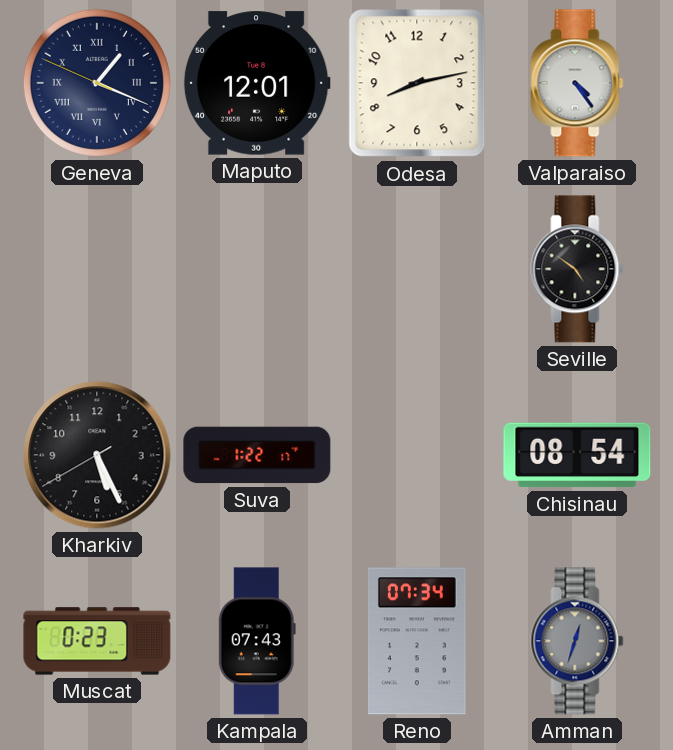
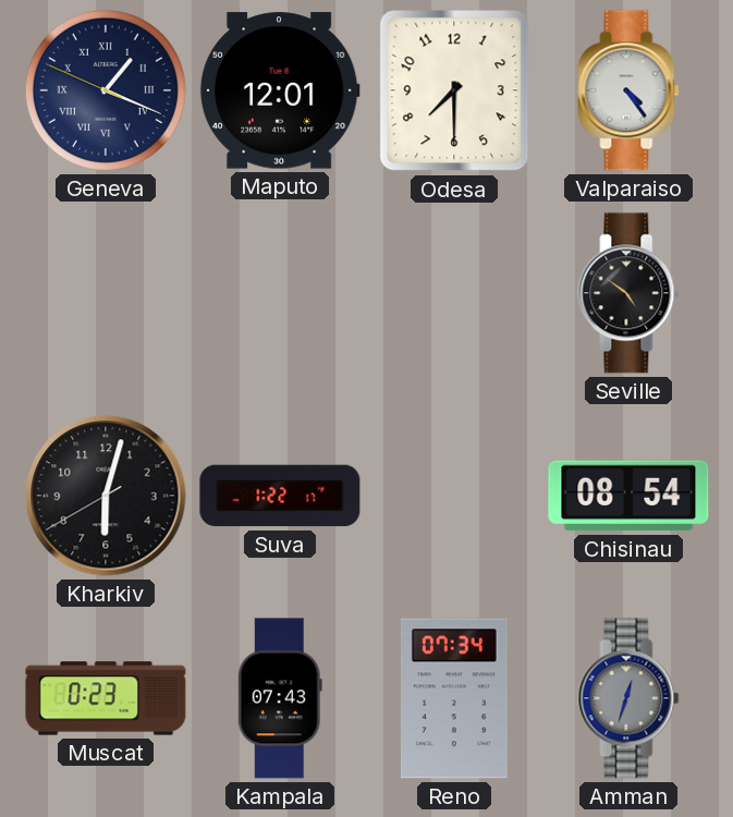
Odesa: 8:13 -> 7:30
Kharkiv: 5:25 -> 6:02
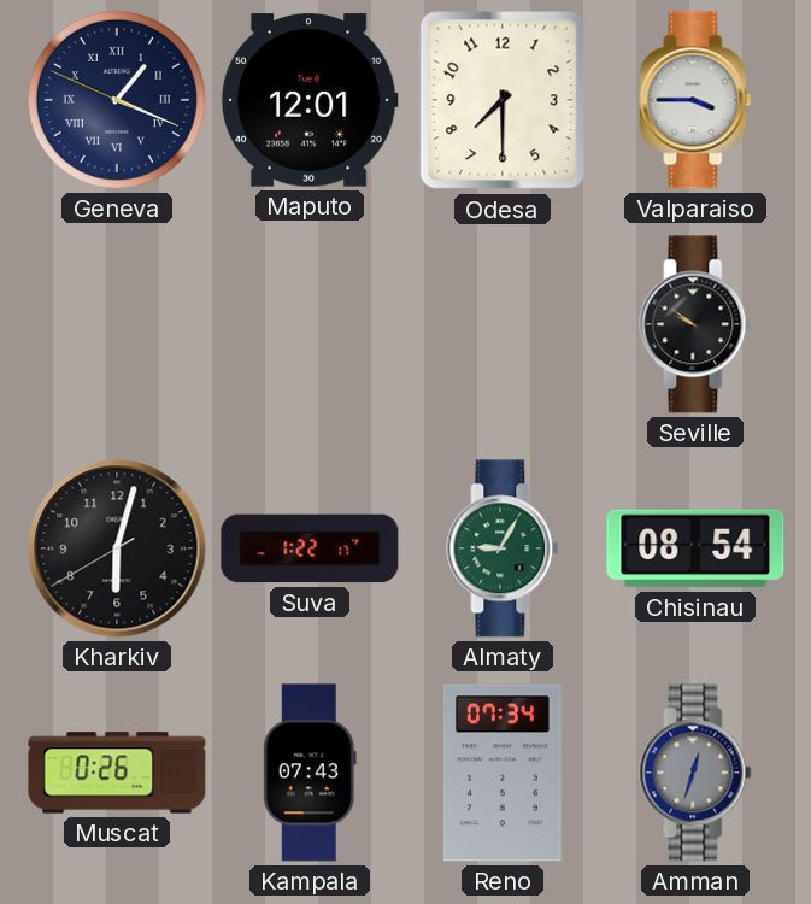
Valparaiso: 4:24 -> 3:45
Seville: 4:51 -> 9:51
Almaty: none -> 9:05
Muscat: 0:23 -> 0:26
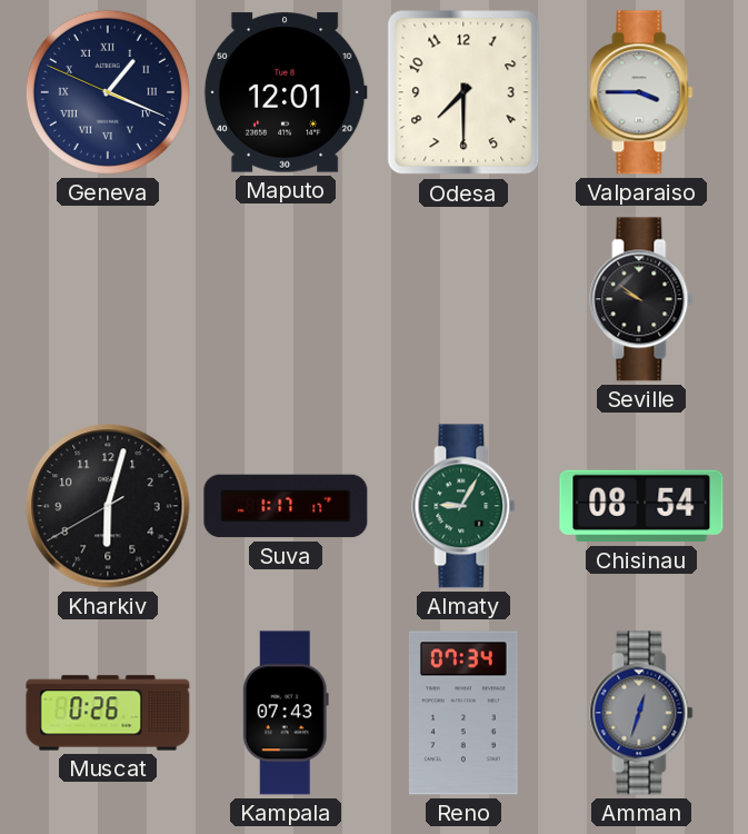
Suva: 1:22 -> 1:17
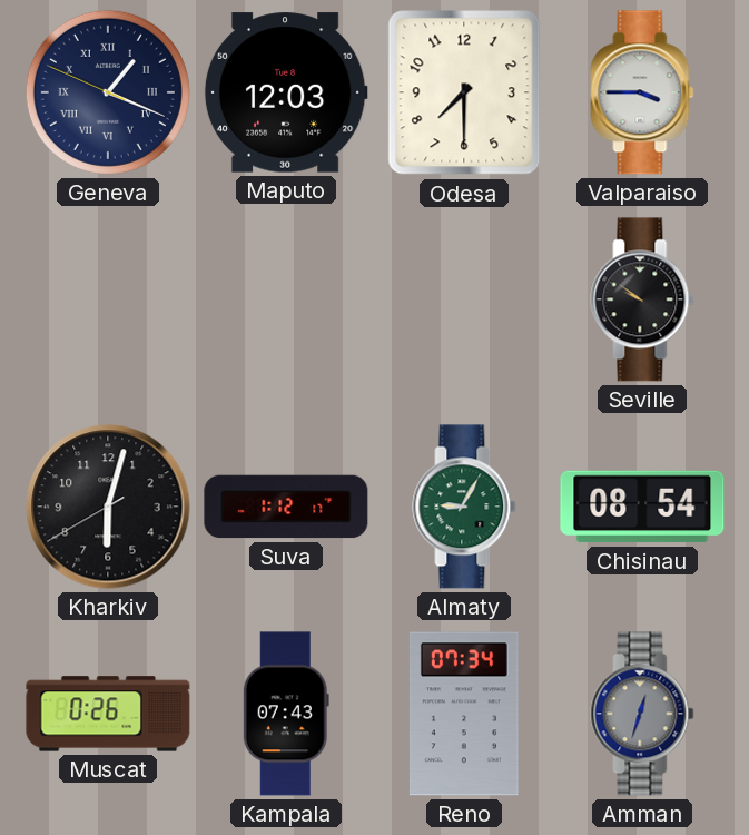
Maputo: 12:01 -> 12:03
Suva: 1:17 -> 1:12
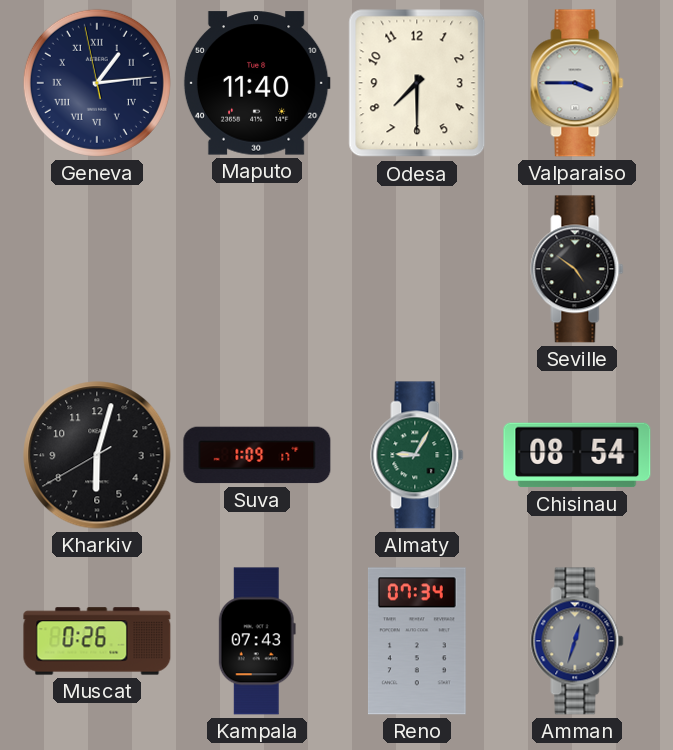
Geneva: 1:18 -> 1:13
Maputo: 12:03 -> 11:40
Seville: 9:51 -> 4:51
Suva: 1:12 -> 1:09
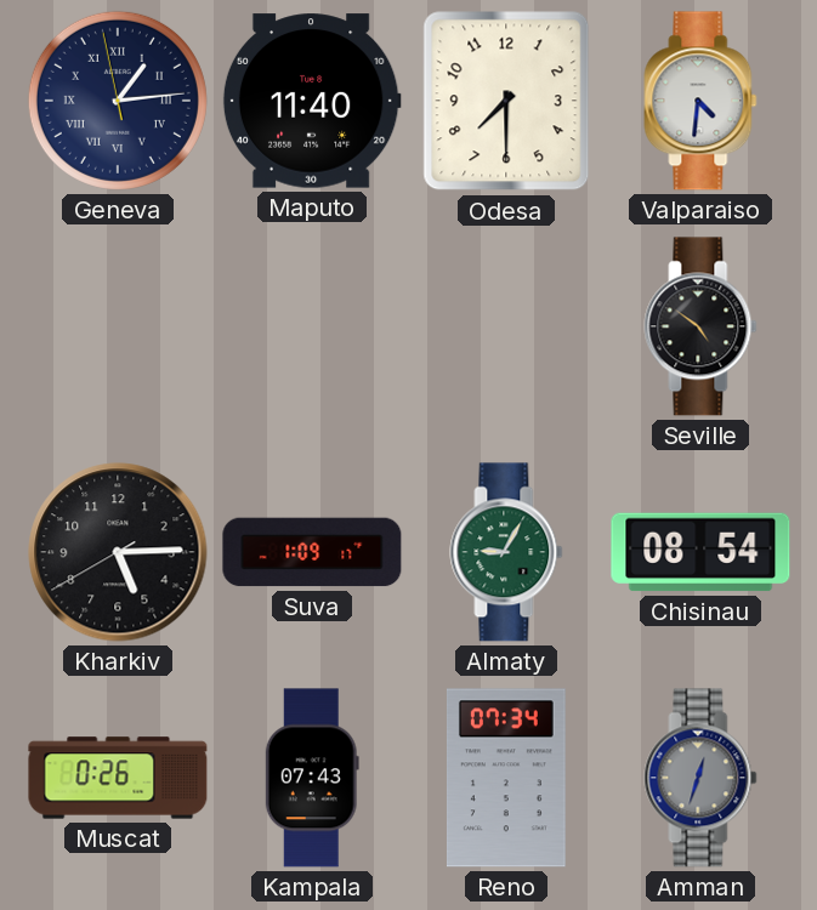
Valparaiso: 3:45 -> 4:31
Kharkiv: 6:02 -> 5:14
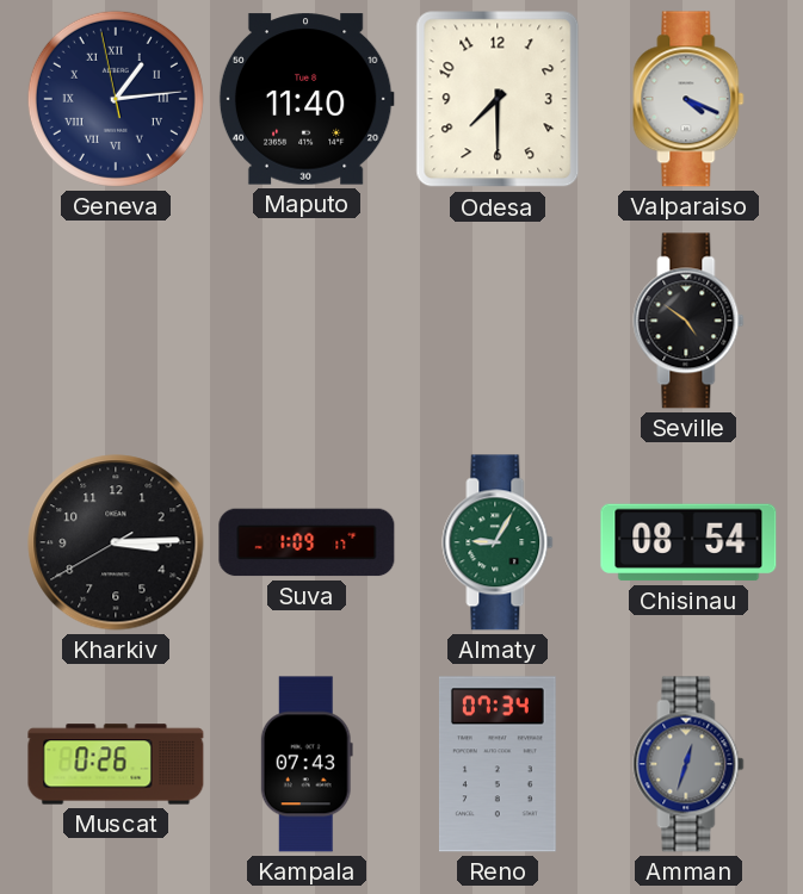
Valparaiso: 4:31 -> 4:19
Kharkiv: 5:14 -> 3:14
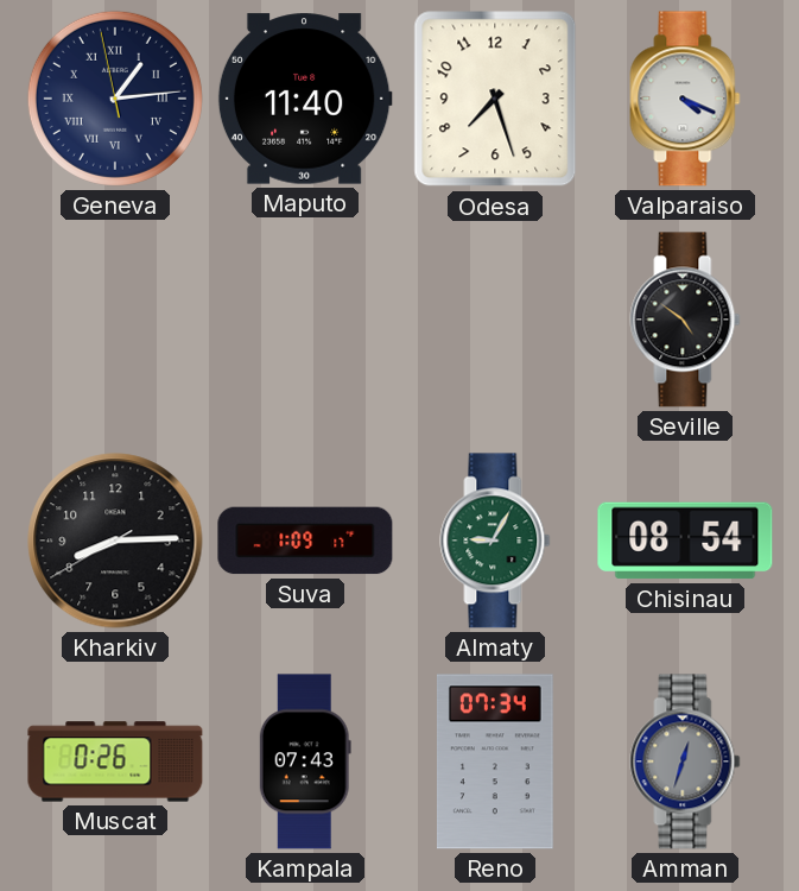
Odesa: 7:30 -> 7:27
Kharkiv: 3:14 -> 8:14
